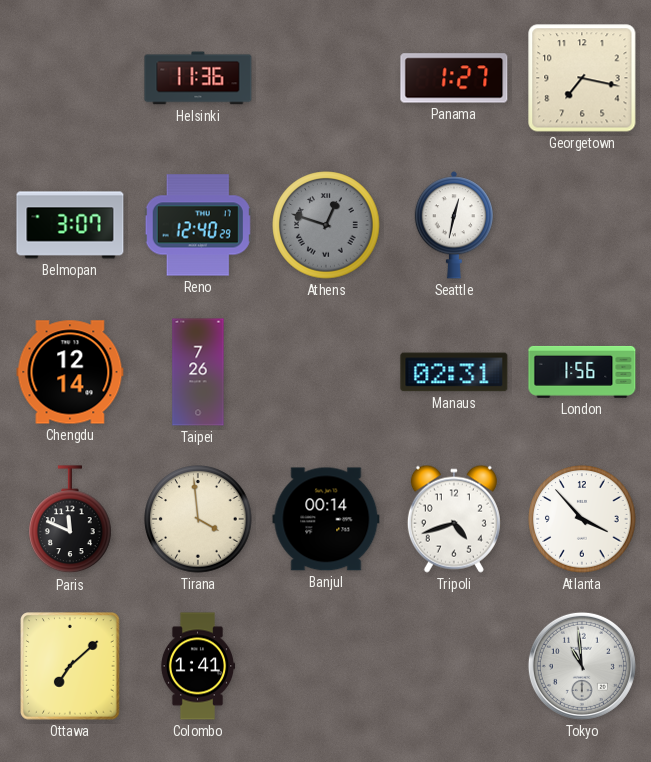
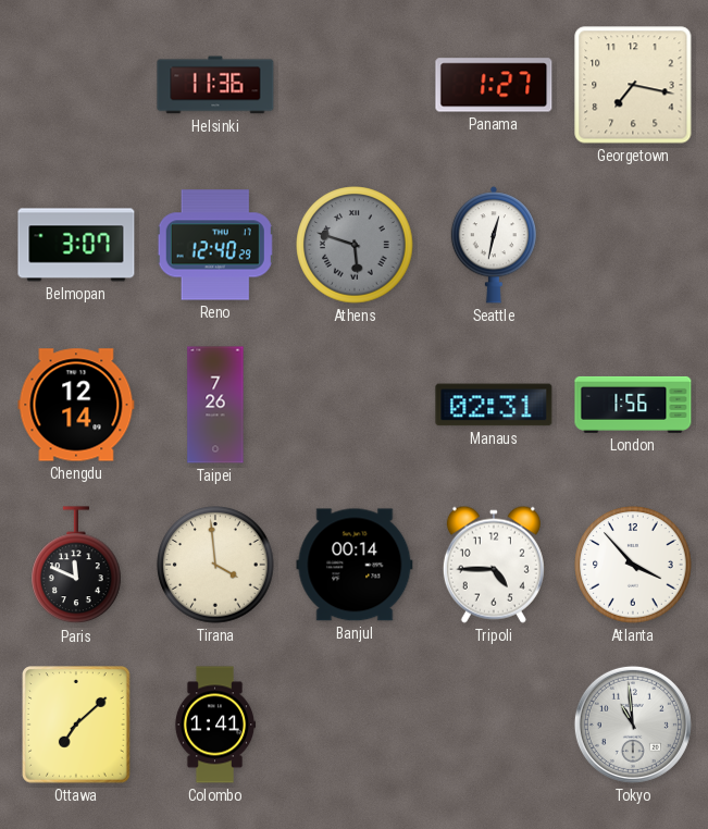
Athens: 12:48 -> 5:48
Tripoli: 4:42 -> 4:45
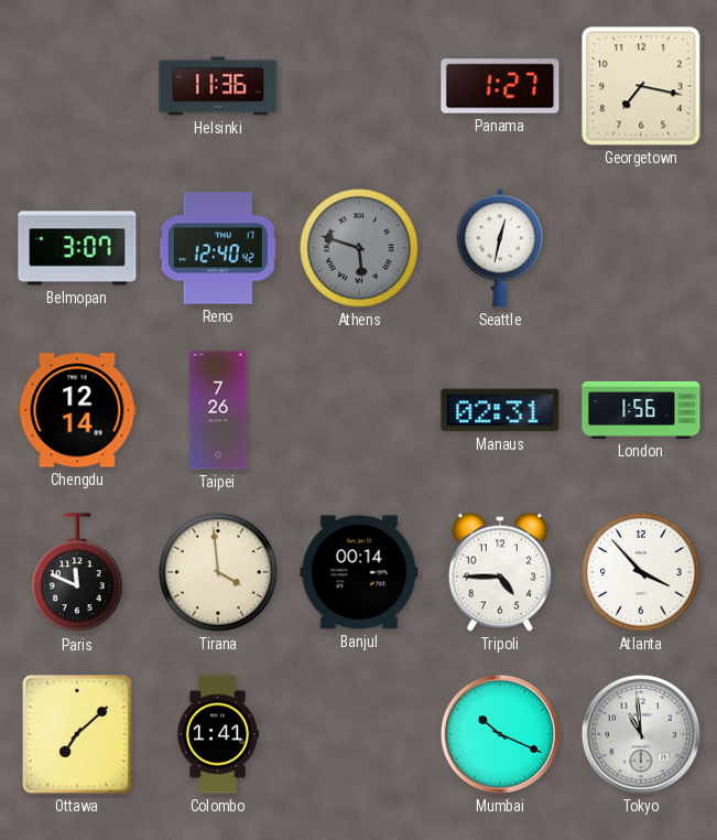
Reno: 12:40:29 -> 12:40:42
Mumbai: none -> 10:19
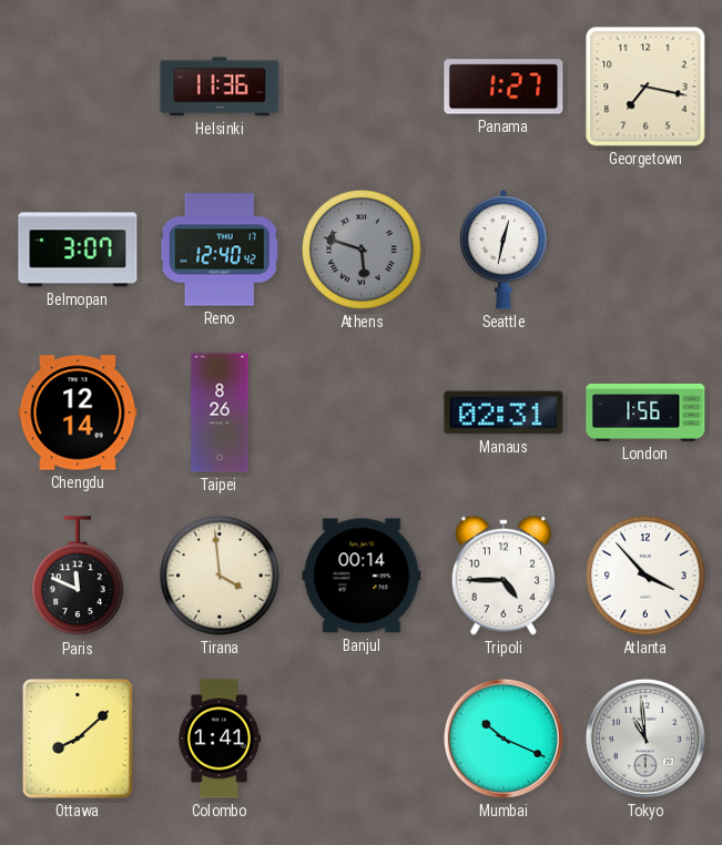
Taipei: 7:26 -> 8:26
Ottawa: 7:08 -> 8:08
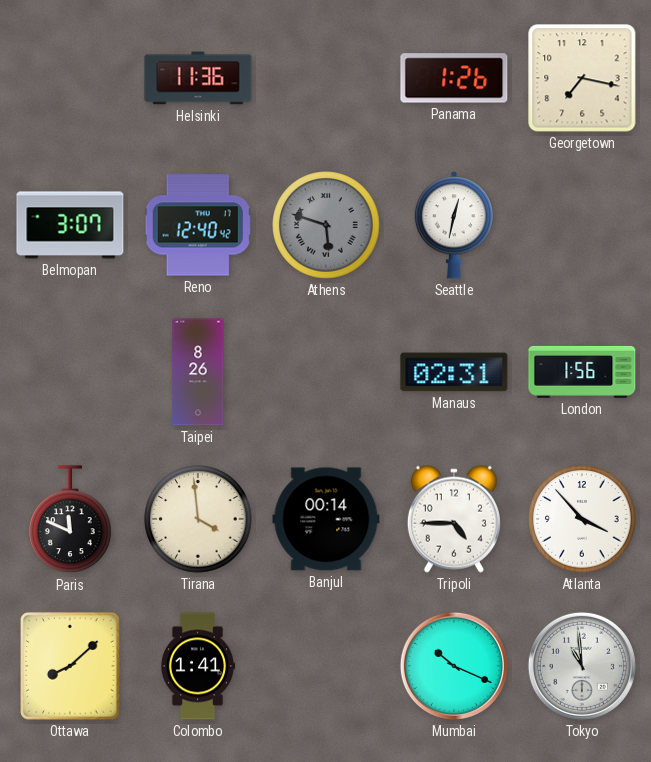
Panama: 1:27 -> 1:26
Chengdu: 12:14 -> none
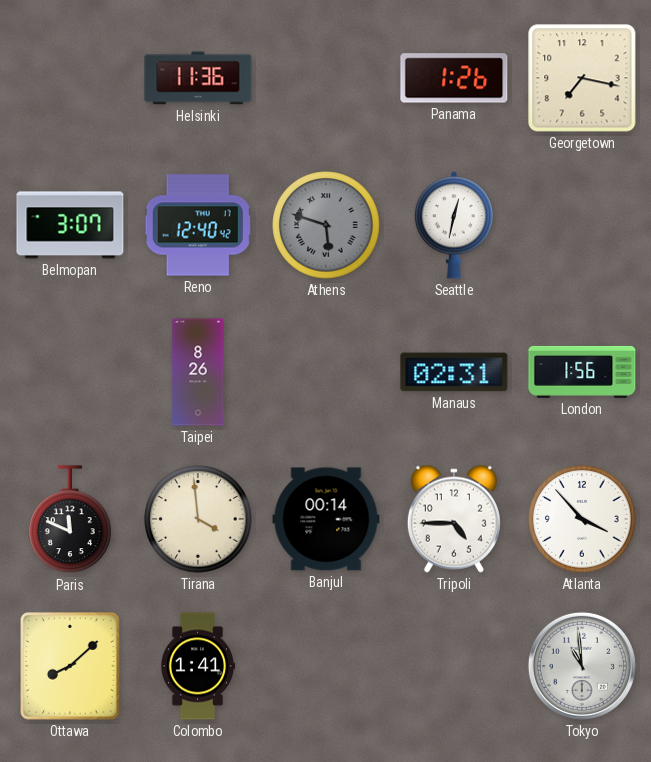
Mumbai: 10:19 -> none
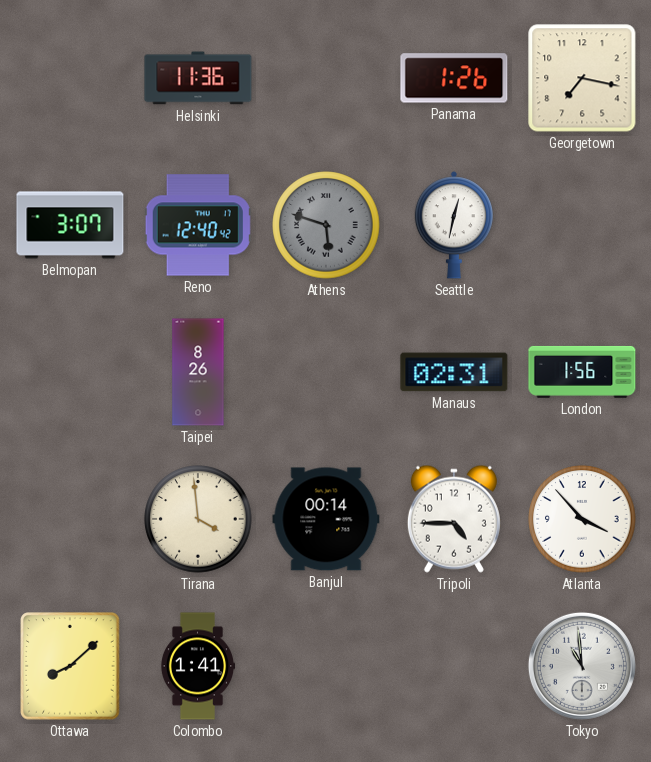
Paris: 11:49 -> none
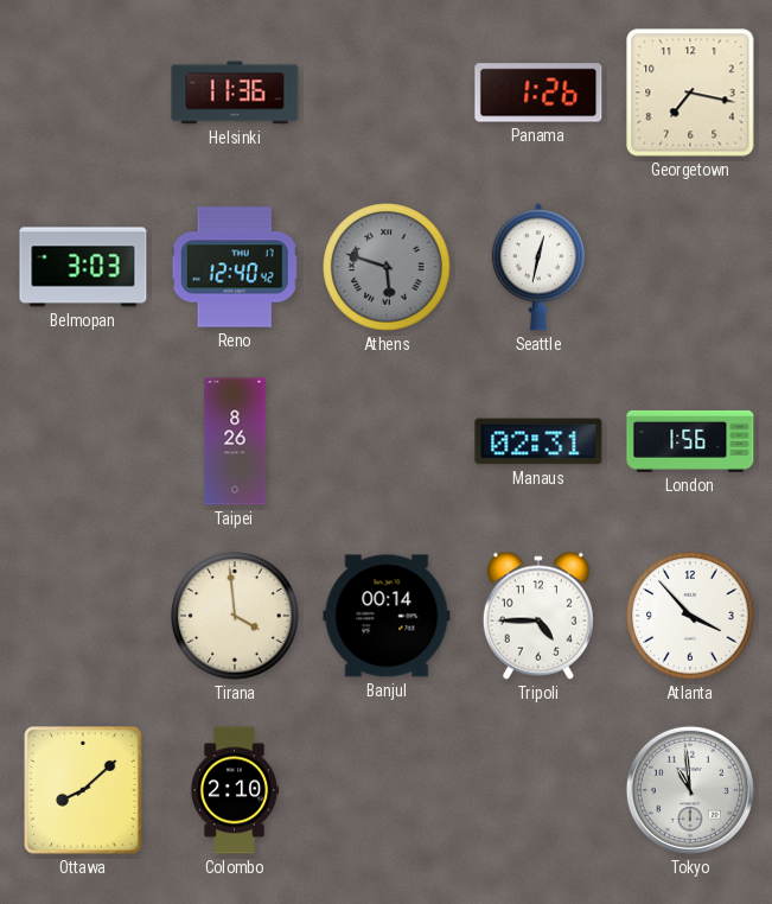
Belmopan: 3:07 -> 3:03
Colombo: 1:41 -> 2:10
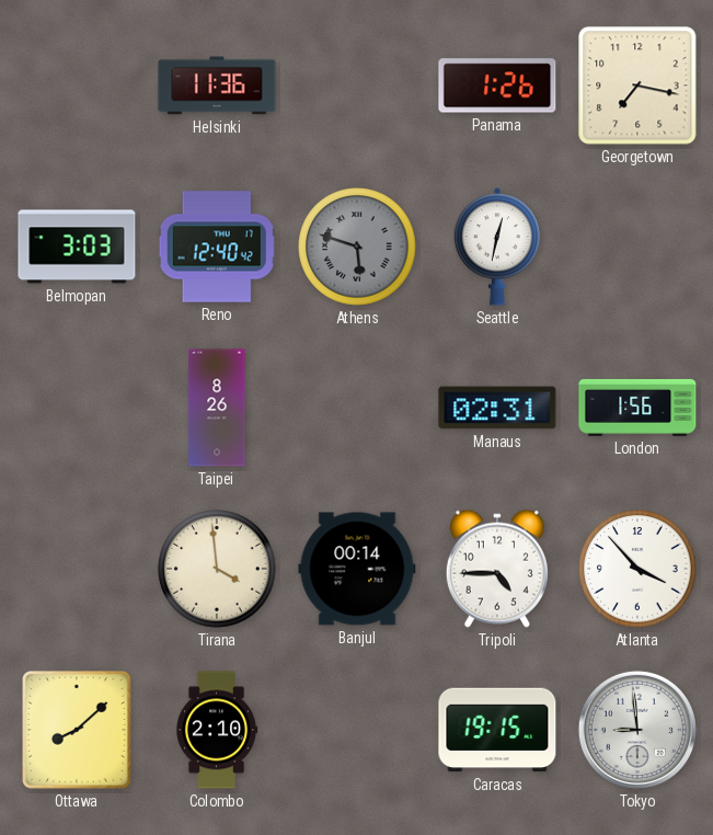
Caracas: none -> 19:15
Tokyo: 10:59 -> 8:59
